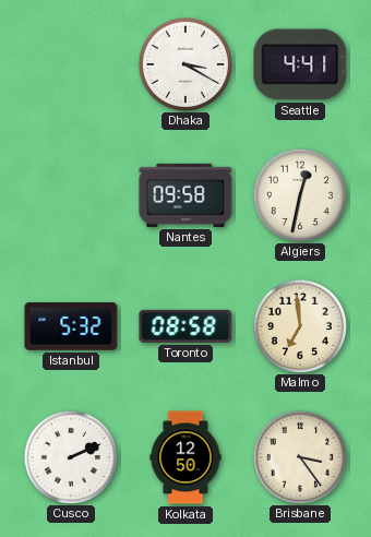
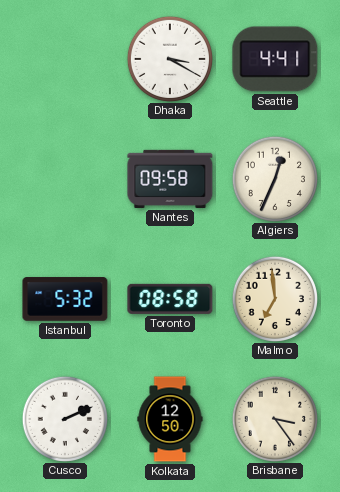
Algiers: 12:32 -> 12:34
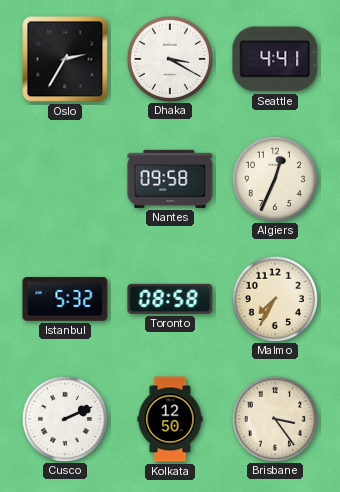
Oslo: none -> 2:35
Malmo: 6:59 -> 7:35
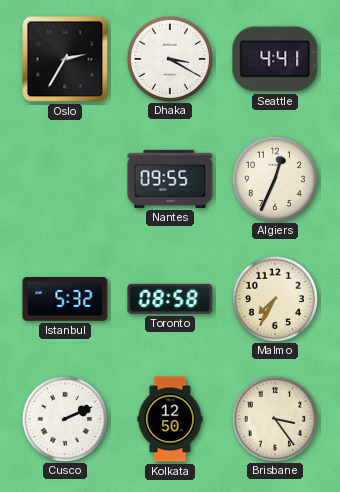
Nantes: 09:58 -> 09:55
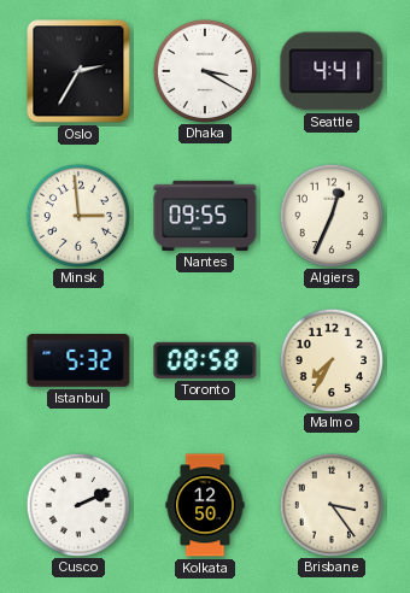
Minsk: none -> 2:59
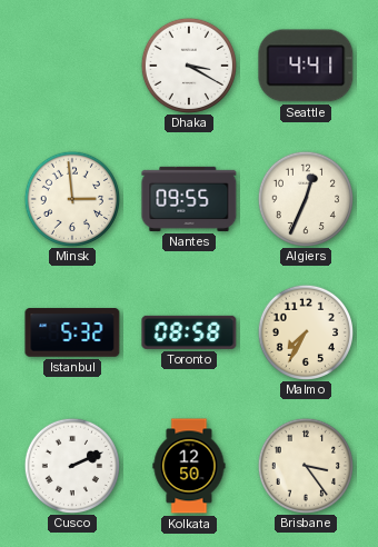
Oslo: 2:35 -> none
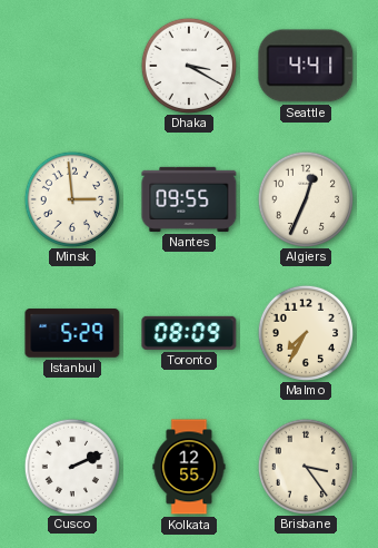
Istanbul: 5:32 -> 5:29
Toronto: 08:58 -> 08:09
Kolkata: 12:50 -> 12:55
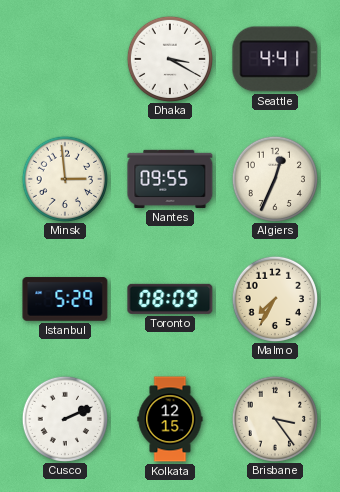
Kolkata: 12:55 -> 12:15
